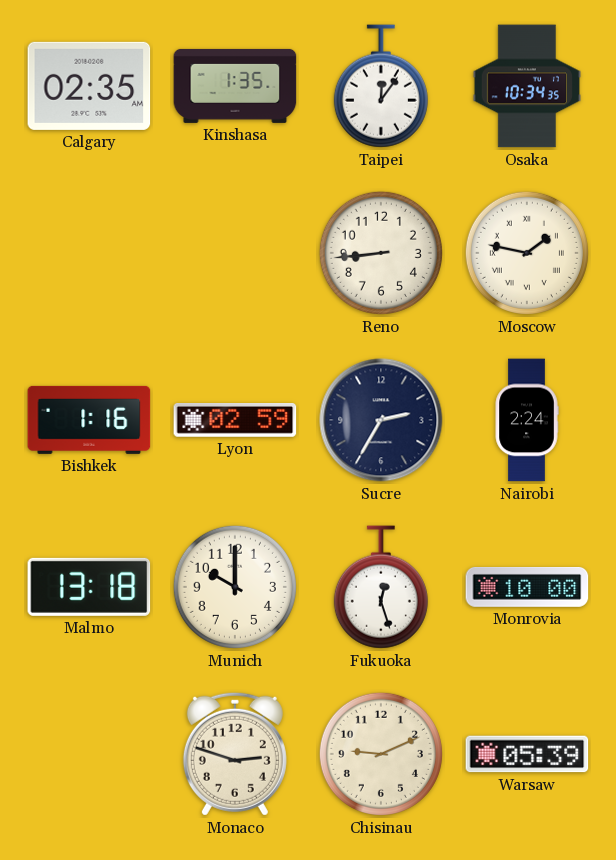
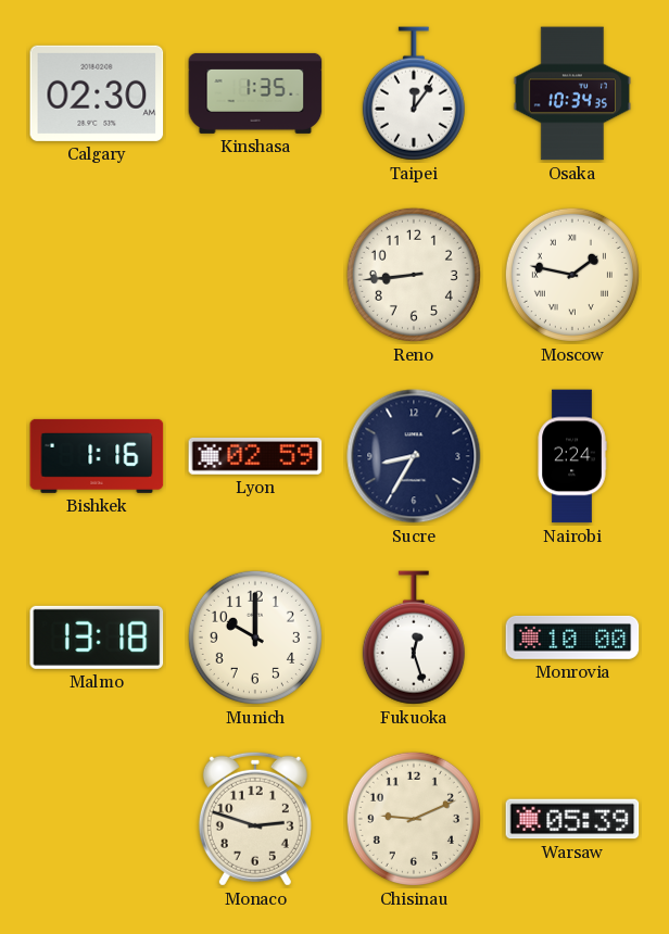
Calgary: 02:35 -> 02:30
Sucre: 2:35 -> 8:35
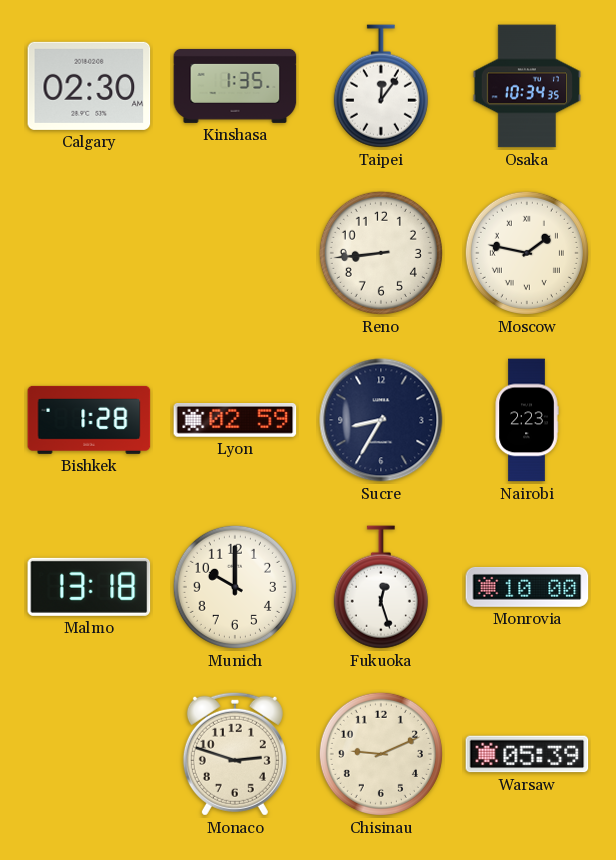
Bishkek: 1:16 -> 1:28
Nairobi: 2:24 -> 2:23
